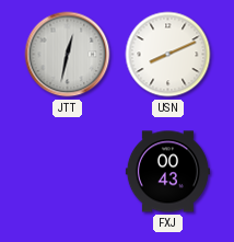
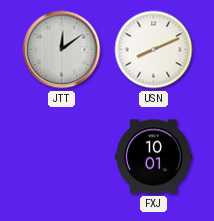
JTT: 12:32 -> 12:09
FXJ: 00:43 -> 10:01
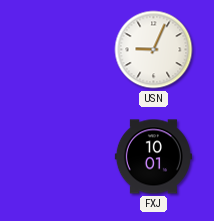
JTT: 12:09 -> none
USN: 8:11 -> 9:04
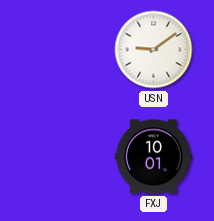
USN: 9:04 -> 9:09
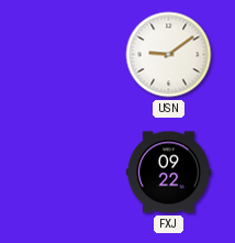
FXJ: 10:01 -> 09:22
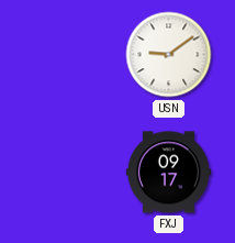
FXJ: 09:22 -> 09:17
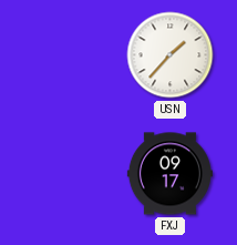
USN: 9:09 -> 1:37
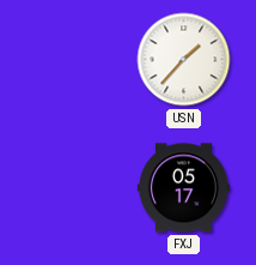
FXJ: 09:17 -> 05:17
